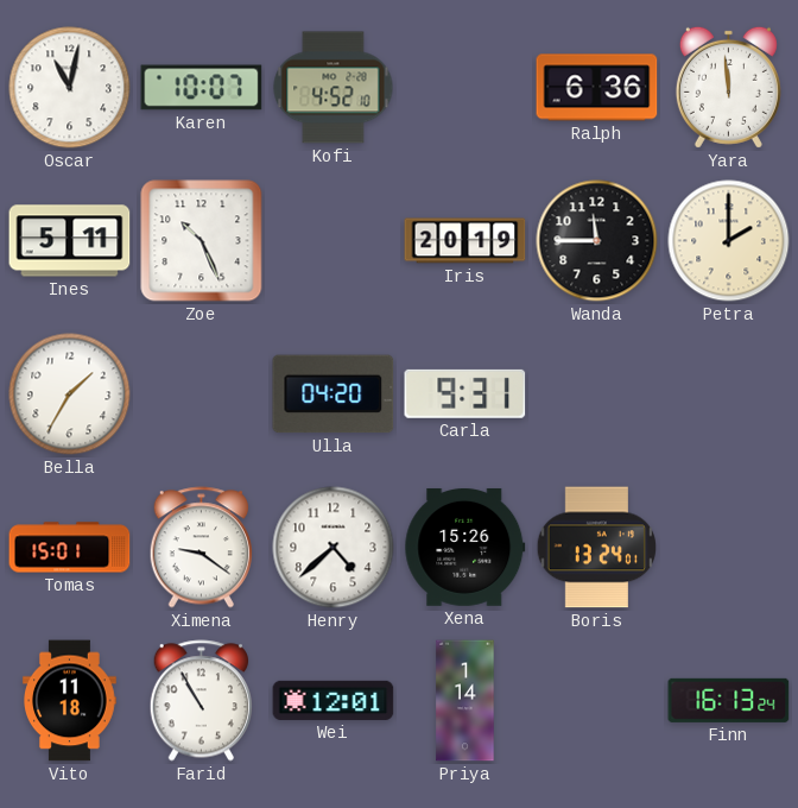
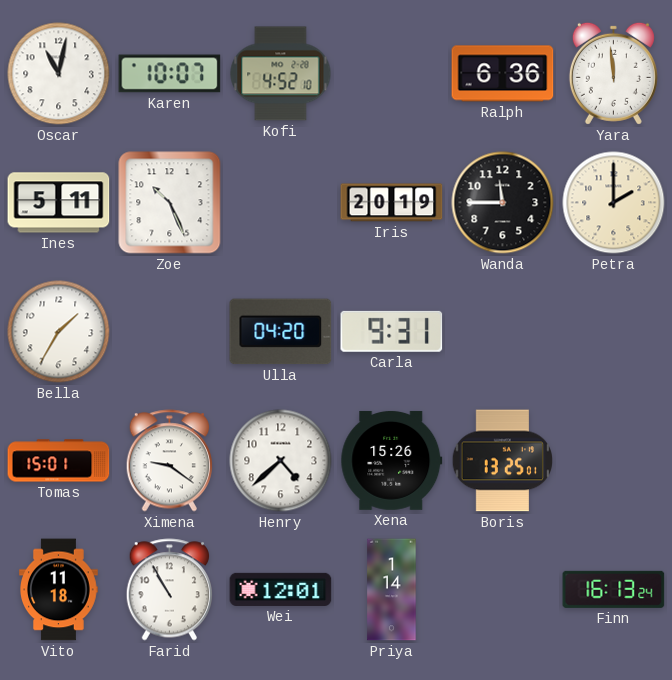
Boris: 13:24 -> 13:25
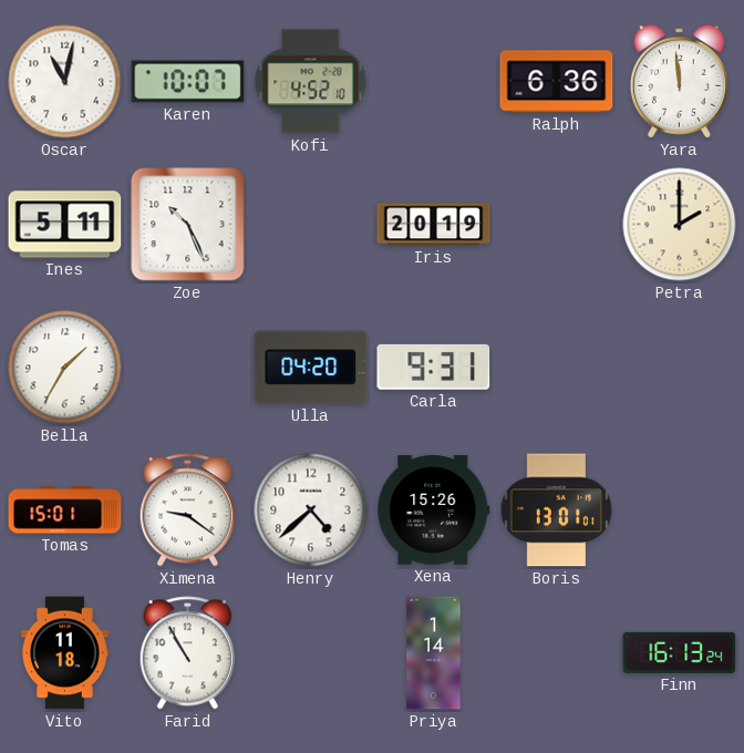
Wanda: 11:45 -> none
Boris: 13:25 -> 13:01
Wei: 12:01 -> none
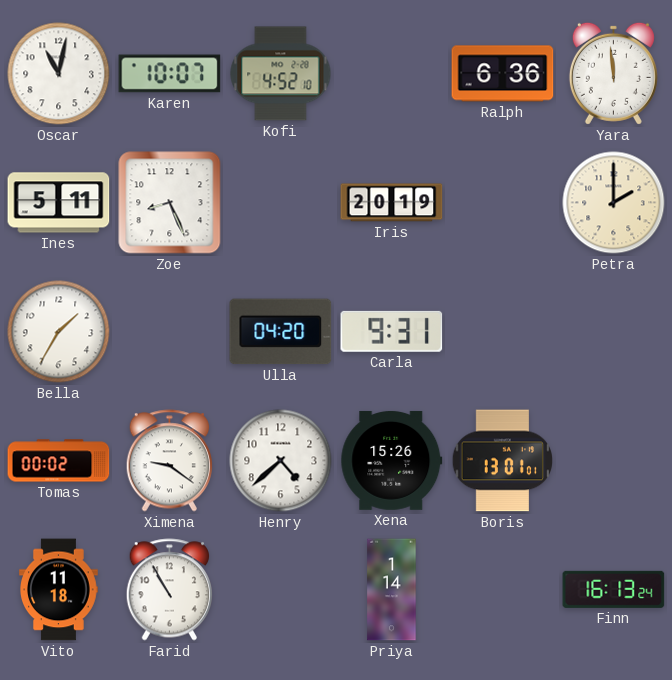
Zoe: 10:26 -> 8:26
Tomas: 15:01 -> 00:02
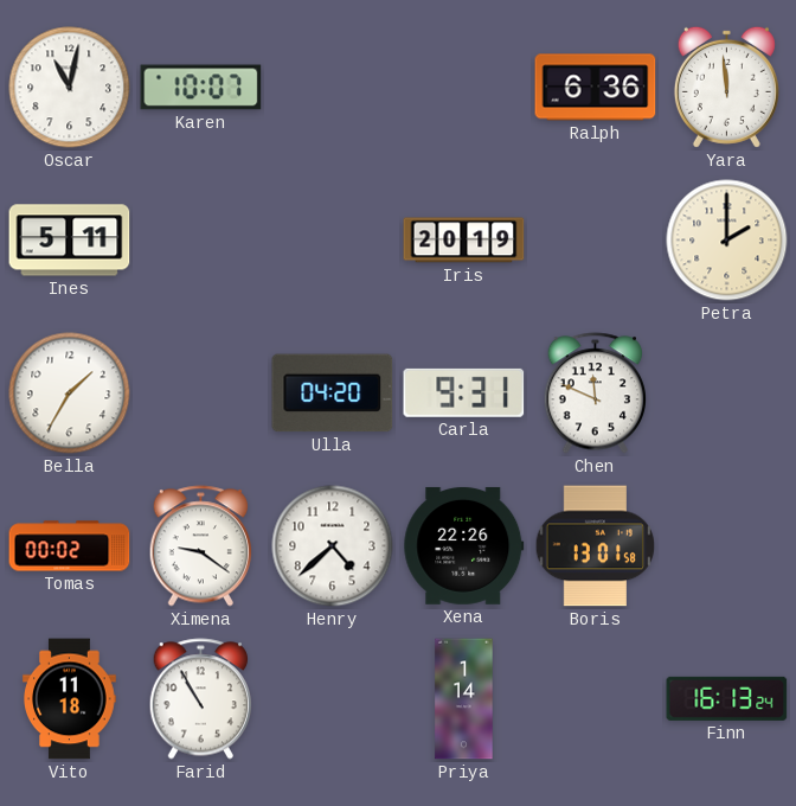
Kofi: 4:52 -> none
Zoe: 8:26 -> none
Chen: none -> 11:49
Xena: 15:26 -> 22:26
Boris: 13:01:01 -> 13:01:58
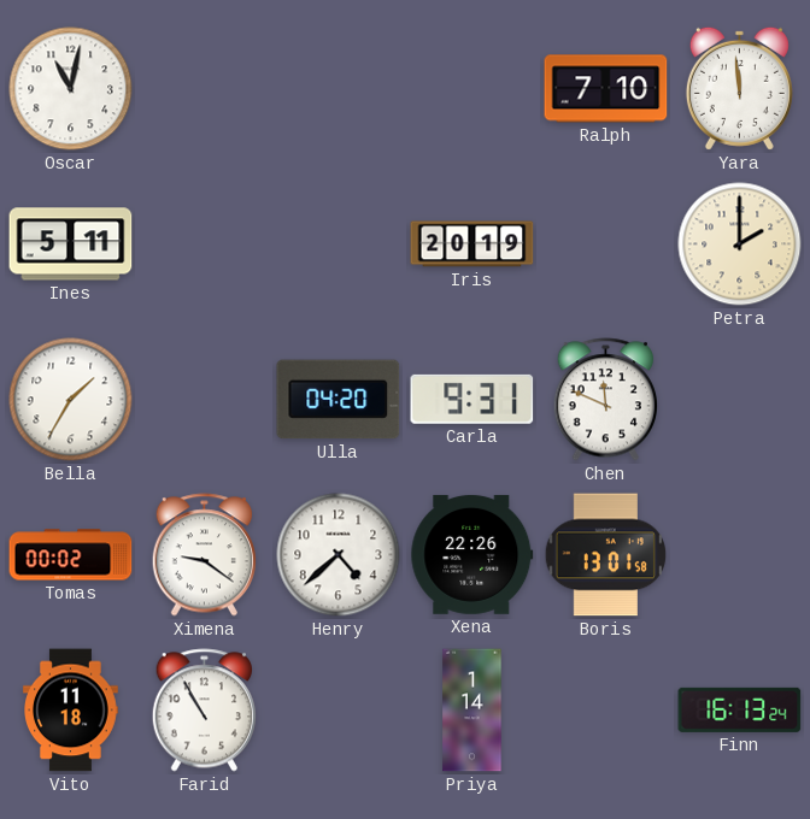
Karen: 10:07 -> none
Ralph: 6:36 -> 7:10
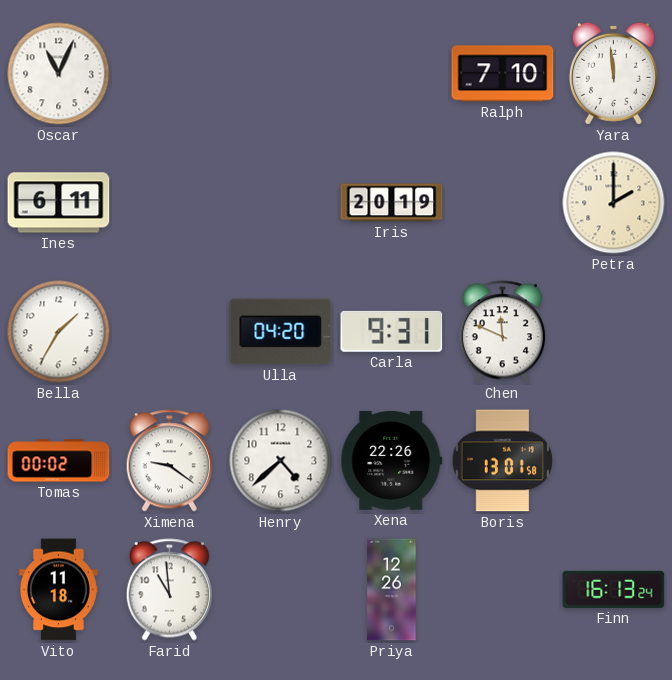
Oscar: 11:02 -> 11:04
Ines: 5:11 -> 6:11
Farid: 10:55 -> 10:59
Priya: 1:14 -> 12:26
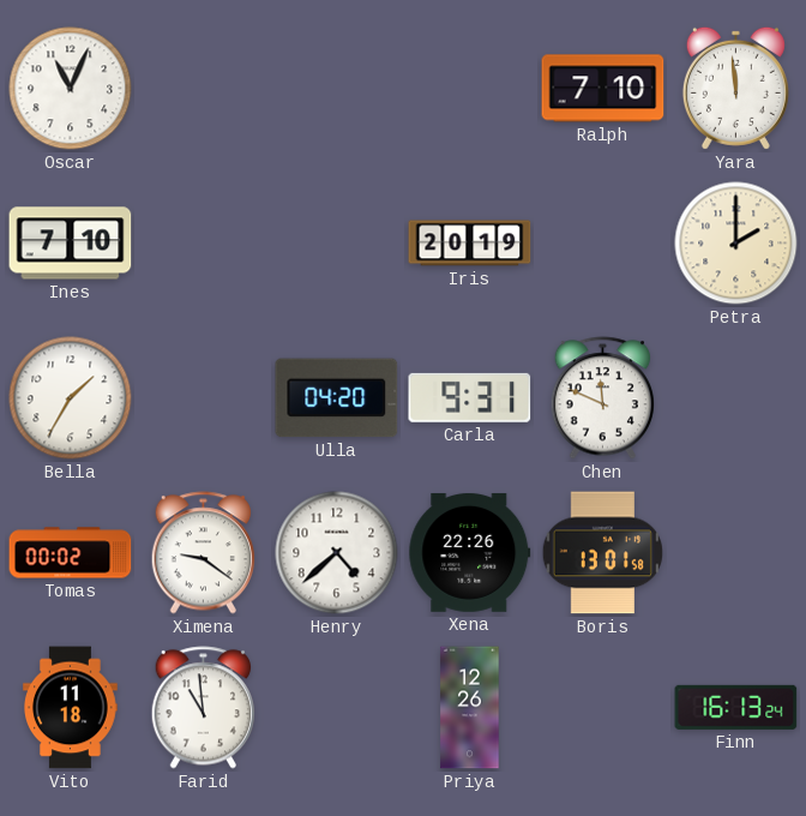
Ines: 6:11 -> 7:10
